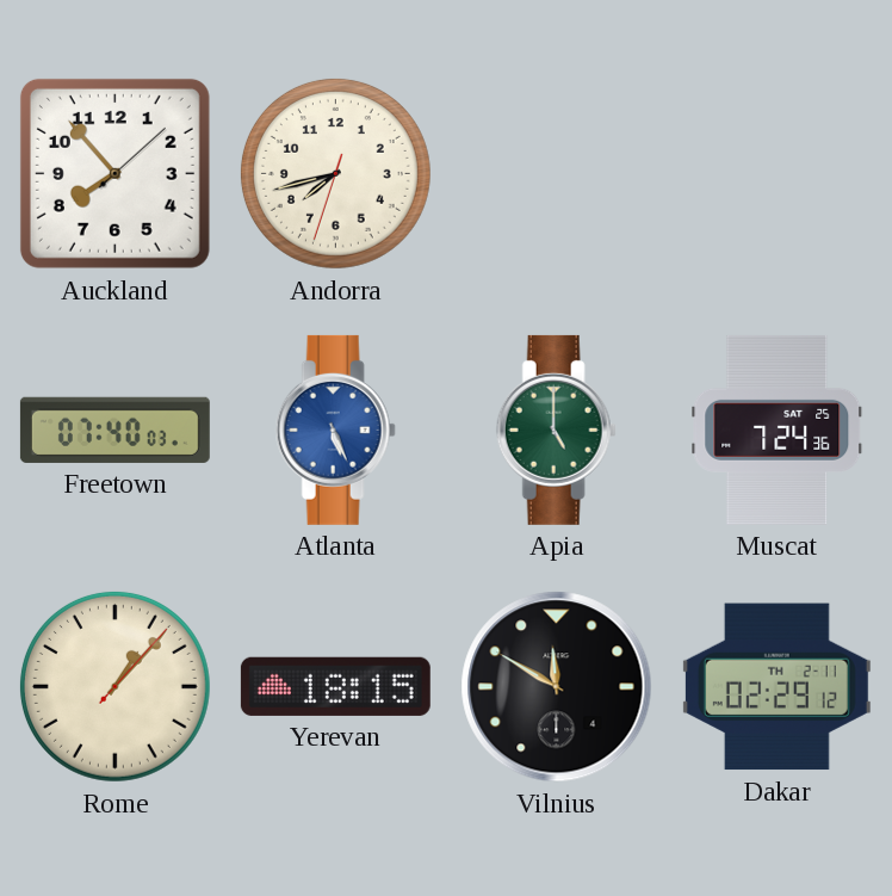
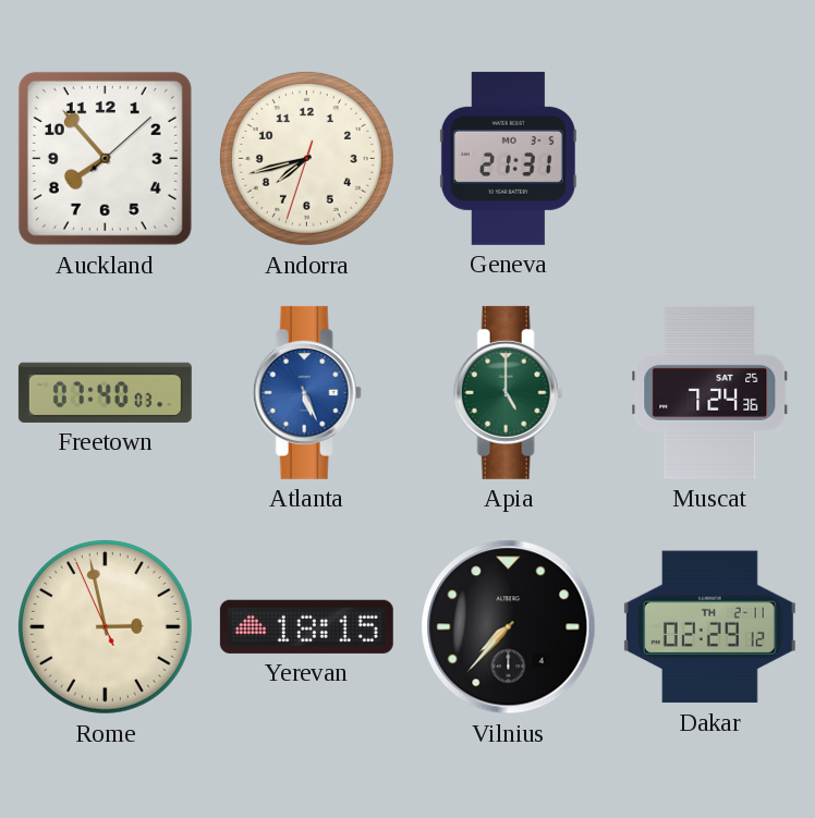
Geneva: none -> 21:31
Rome: 1:07 -> 2:57
Vilnius: 11:50 -> 7:37
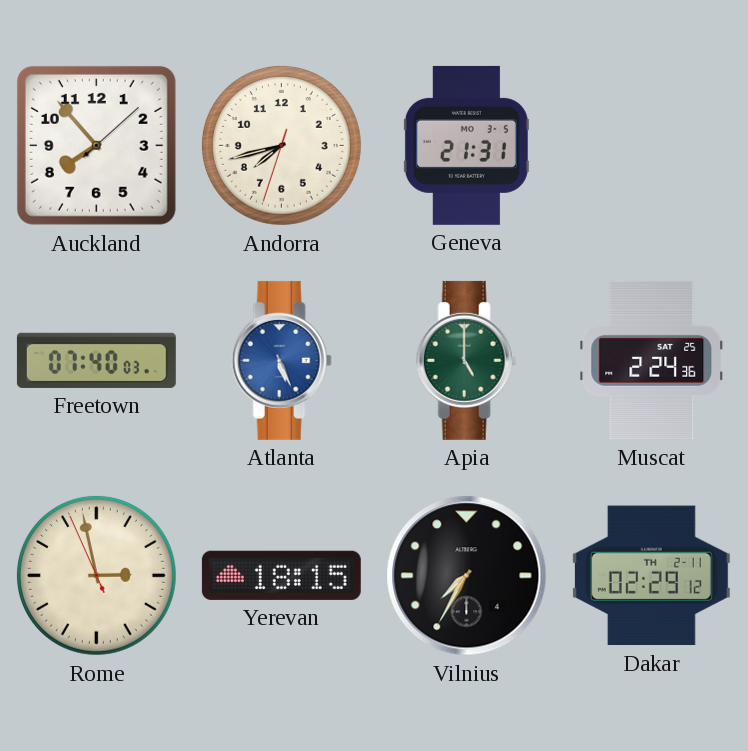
Muscat: 7:24 -> 2:24
Vilnius: 7:37 -> 7:35
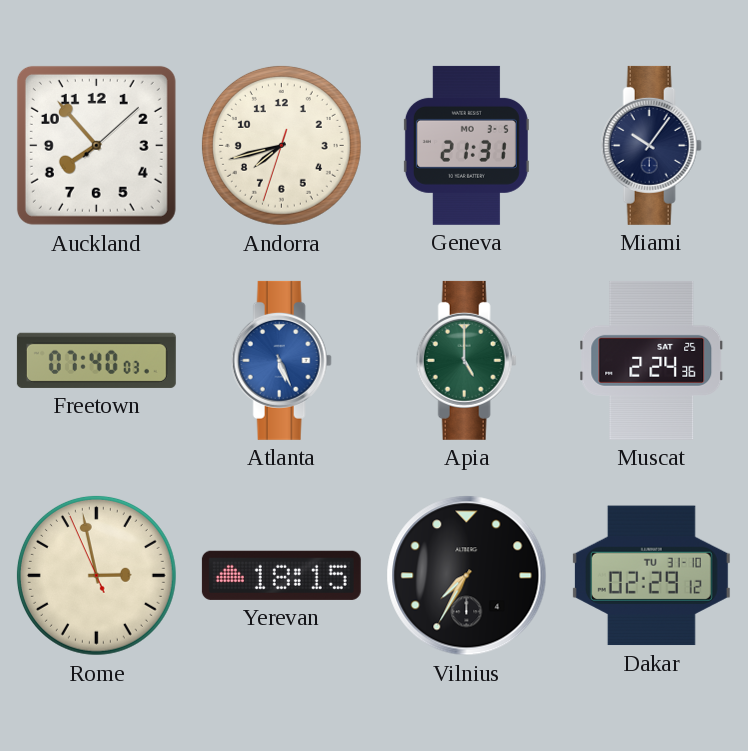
Miami: none -> 10:06
Dakar date: TH 2-11 -> TU 31-10
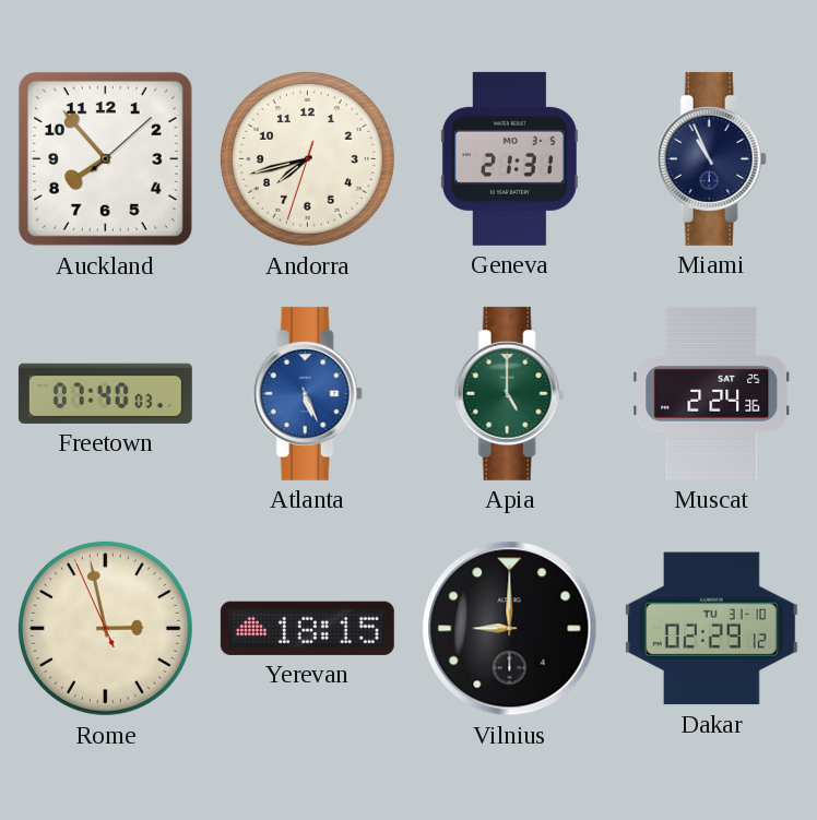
Miami: 10:06 -> 10:56
Vilnius: 7:35 -> 9:00
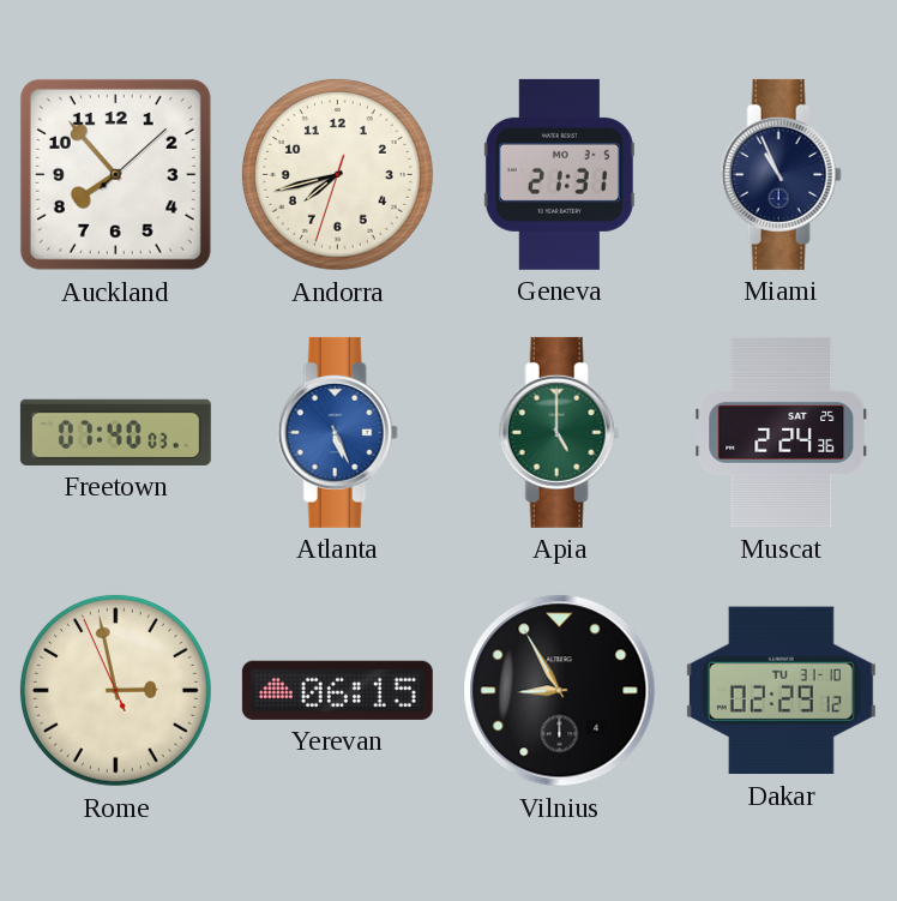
Yerevan: 18:15 -> 06:15
Vilnius: 9:00 -> 8:55
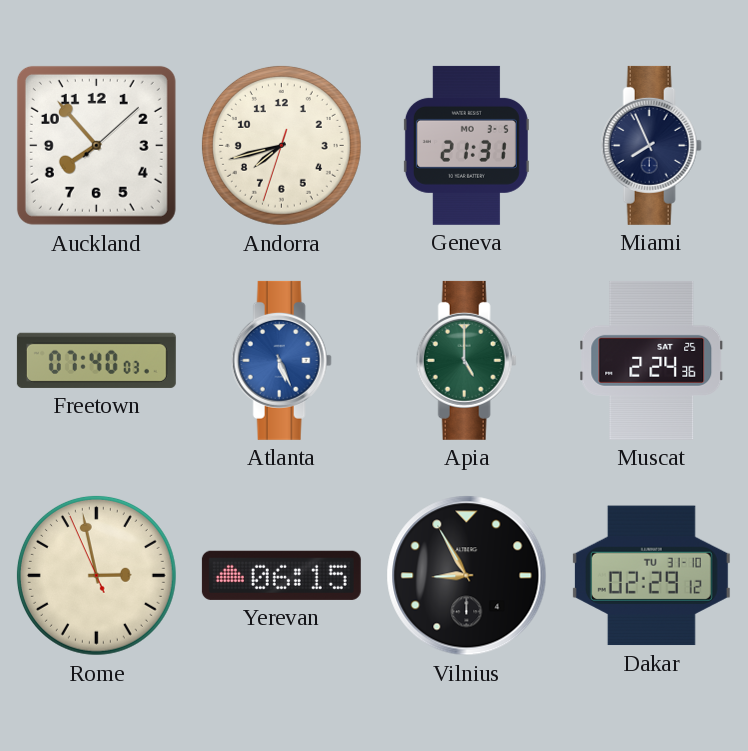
Miami: 10:56 -> 7:56
